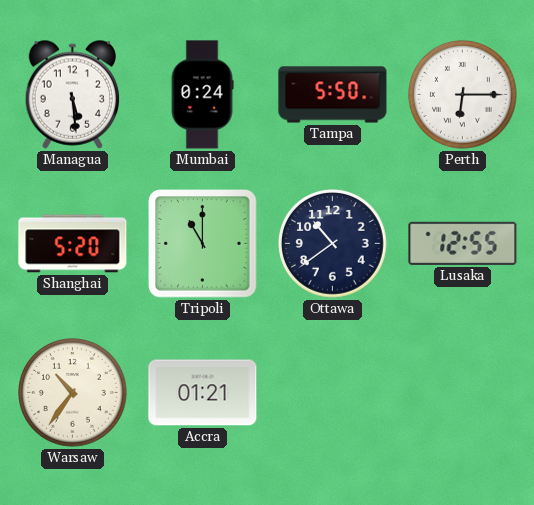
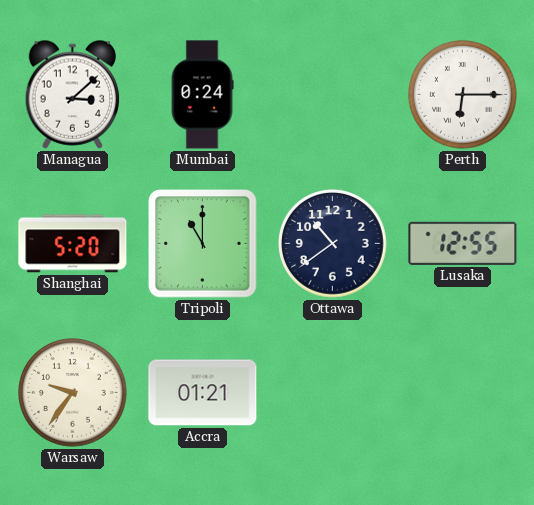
Managua: 5:29 -> 3:08
Tampa: 5:50 -> none
Warsaw: 10:36 -> 9:36
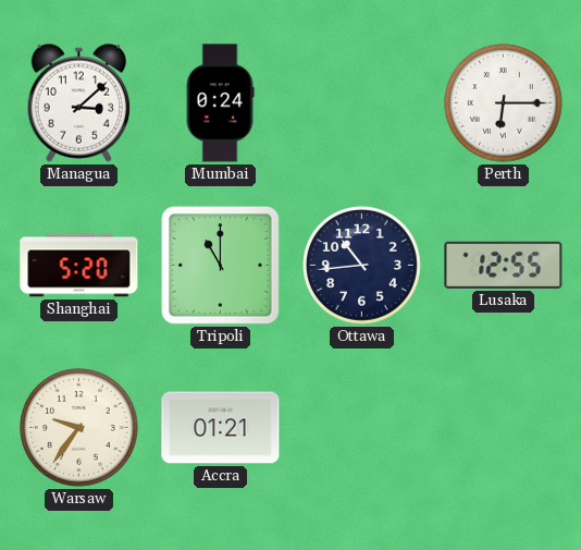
Ottawa: 10:39 -> 10:44
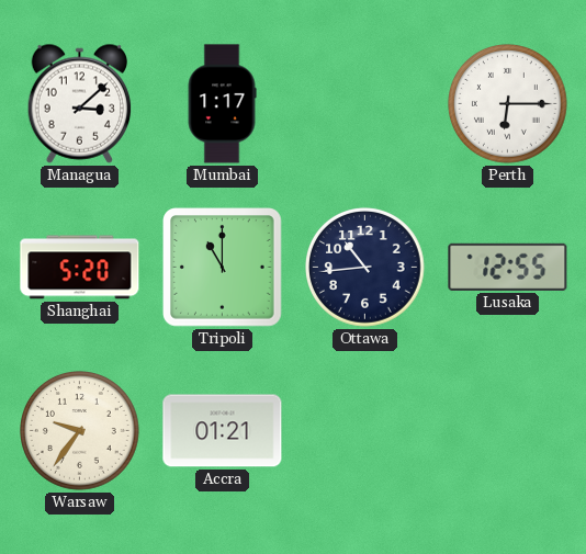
Mumbai: 0:24 -> 1:17
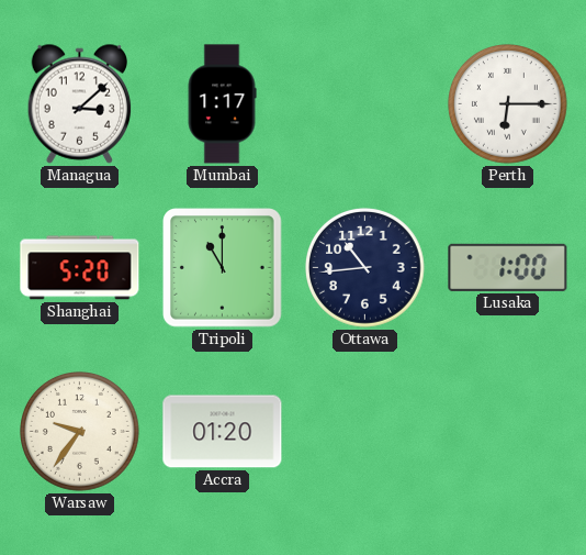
Lusaka: 12:55 -> 1:00
Accra: 01:21 -> 01:20
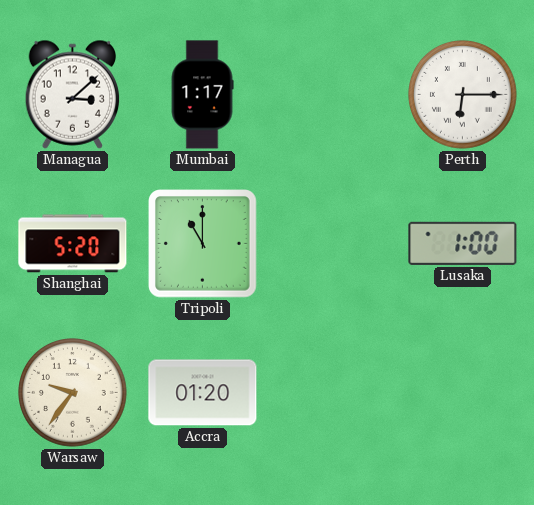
Ottawa: 10:44 -> none
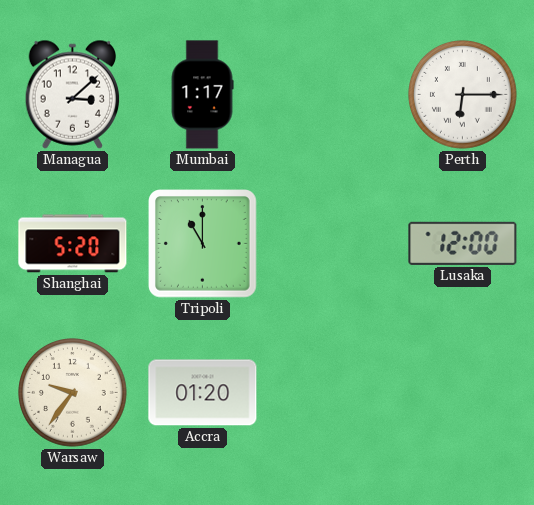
Lusaka: 1:00 -> 12:00
